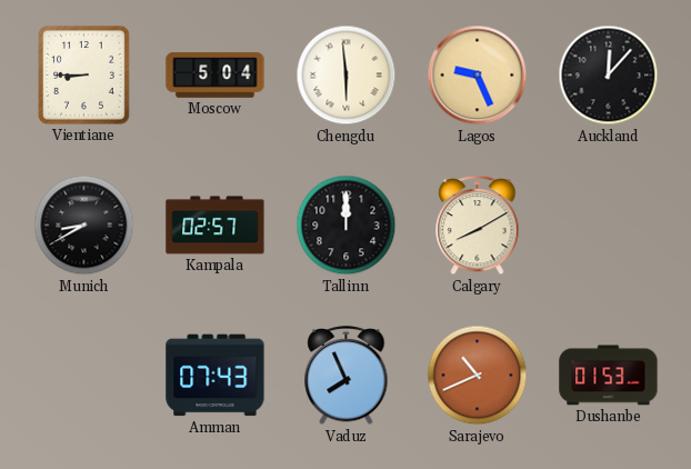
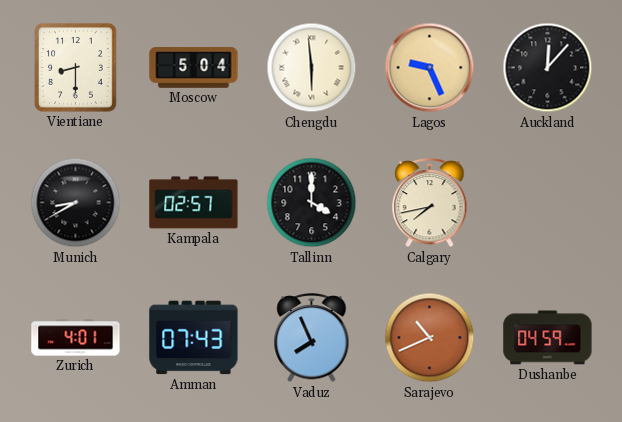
Vientiane: 8:45 -> 8:30
Tallinn: 12:00 -> 4:00
Calgary: 8:10 -> 7:43
Zurich: none -> 4:01
Dushanbe: 01:53 -> 04:59
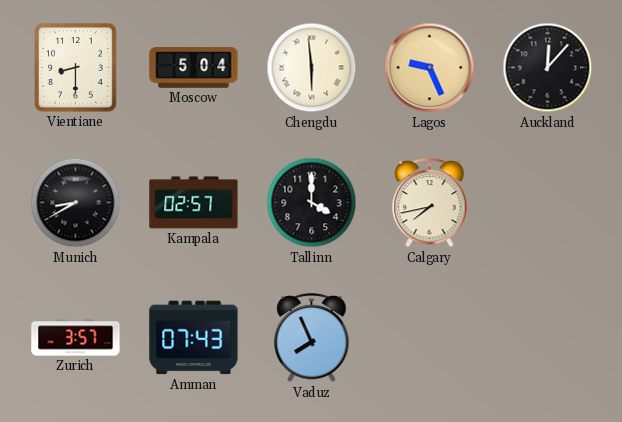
Zurich: 4:01 -> 3:57
Sarajevo: 10:41 -> none
Dushanbe: 04:59 -> none
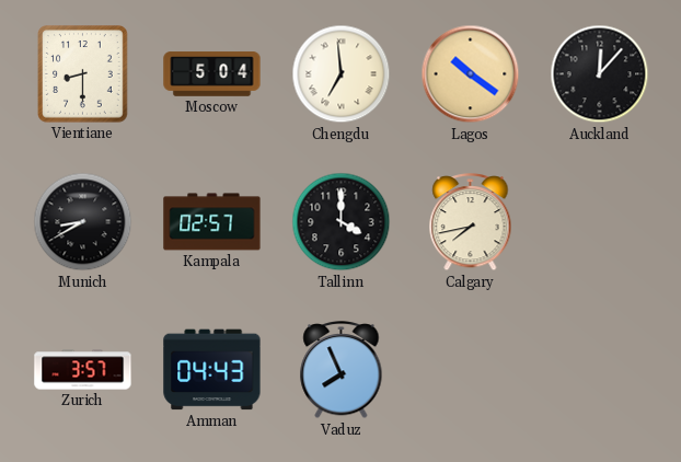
Chengdu: 5:59 -> 6:59
Lagos: 9:26 -> 10:21
Amman: 07:43 -> 04:43
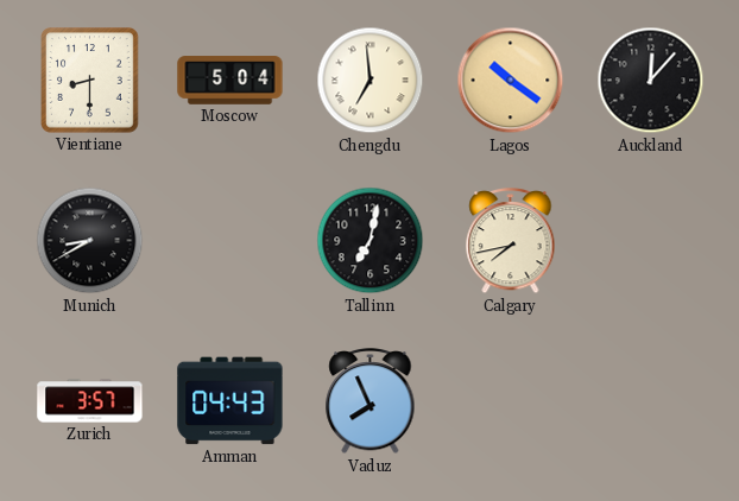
Kampala: 02:57 -> none
Tallinn: 4:00 -> 7:02
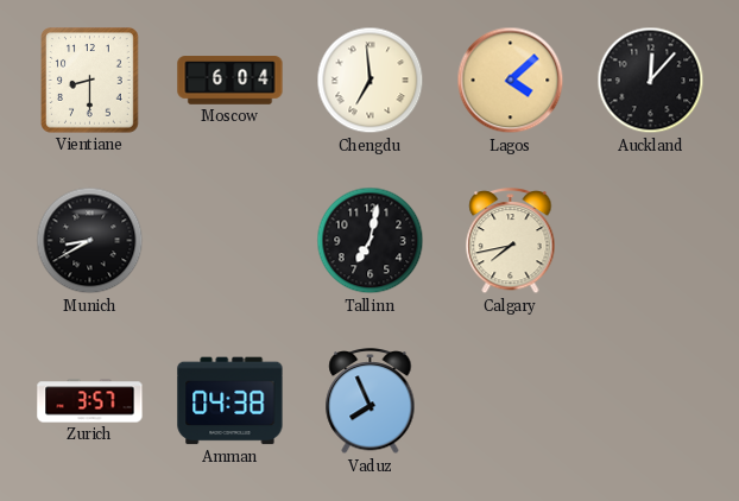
Moscow: 5:04 -> 6:04
Lagos: 10:21 -> 4:08
Amman: 04:43 -> 04:38
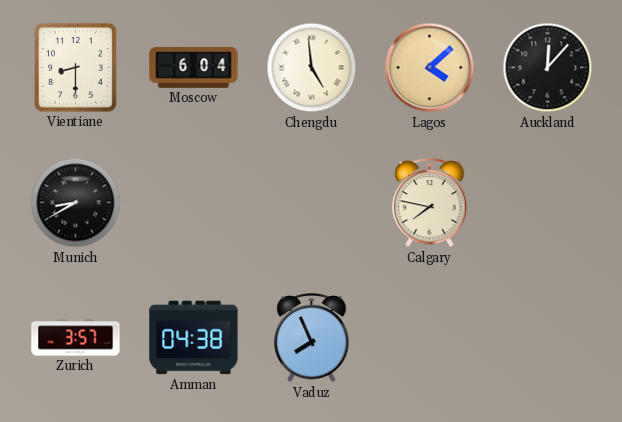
Chengdu: 6:59 -> 4:59
Tallinn: 7:02 -> none
Calgary: 7:43 -> 7:47
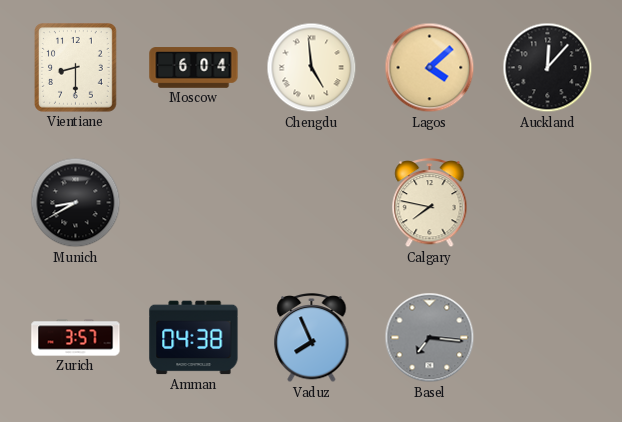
Basel: none -> 7:16
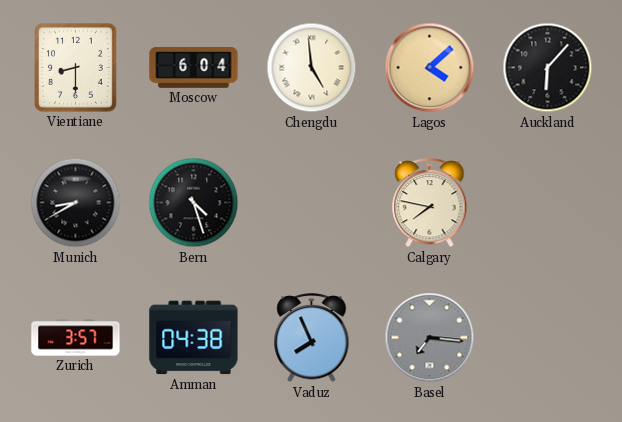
Auckland: 12:07 -> 6:07
Bern: none -> 4:27
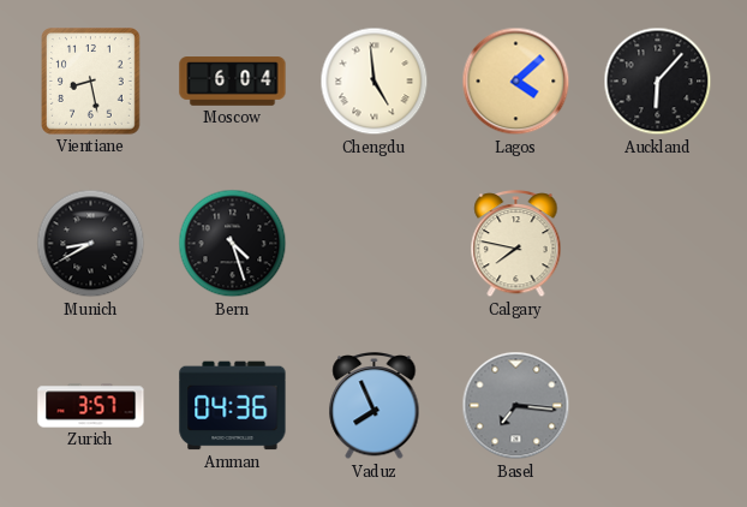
Vientiane: 8:30 -> 8:28
Amman: 04:38 -> 04:36
